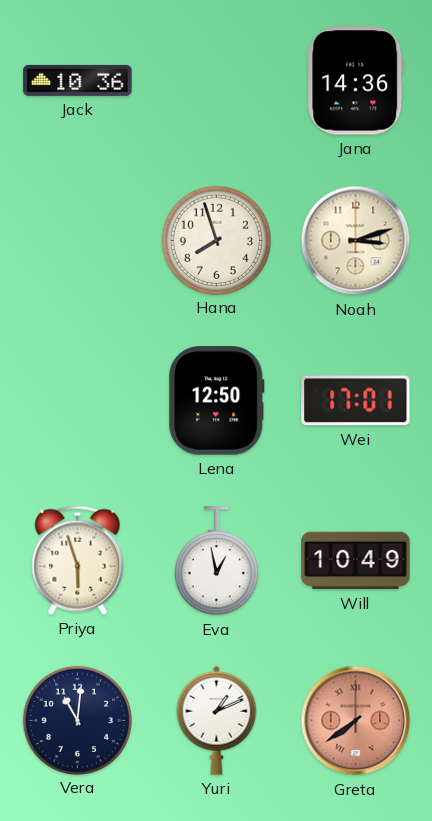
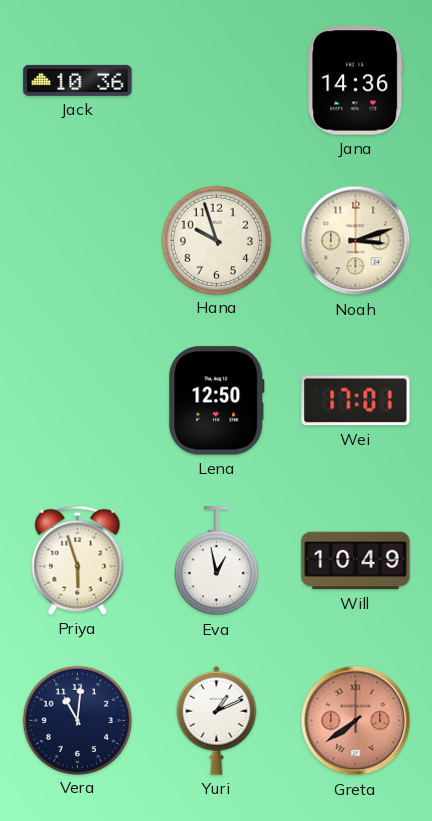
Hana: 7:57 -> 9:57
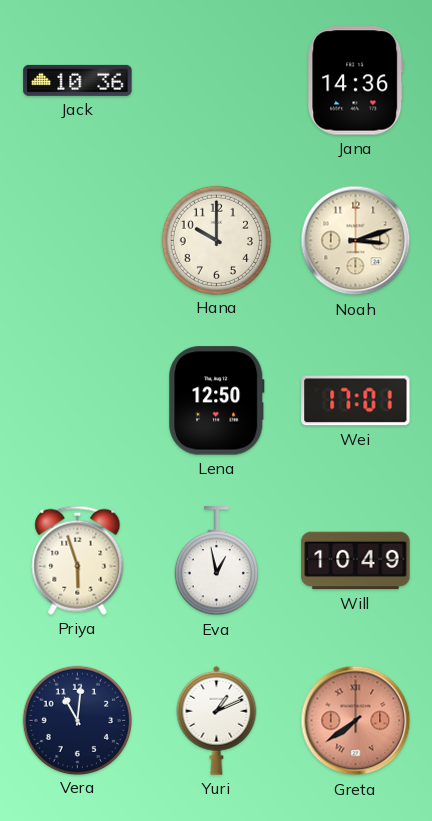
Hana: 9:57 -> 10:00
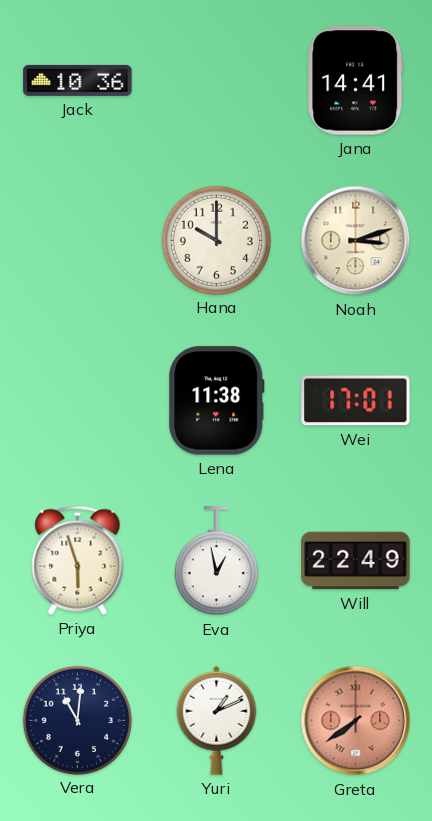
Jana: 14:36 -> 14:41
Lena: 12:50 -> 11:38
Will: 10:49 -> 22:49
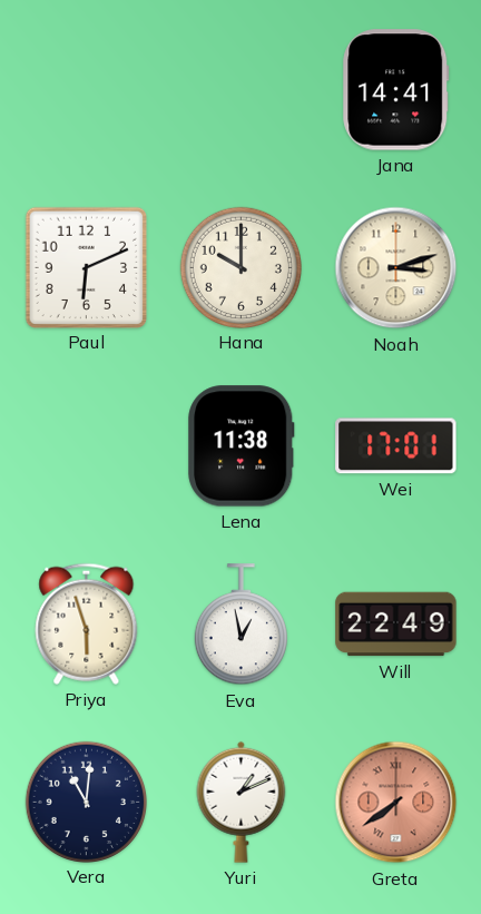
Jack: 10:36 -> none
Paul: none -> 6:11
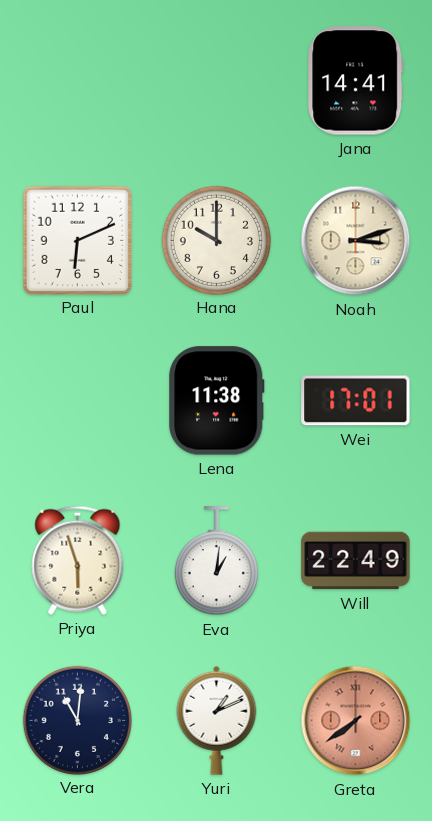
Eva: 12:58 -> 1:01
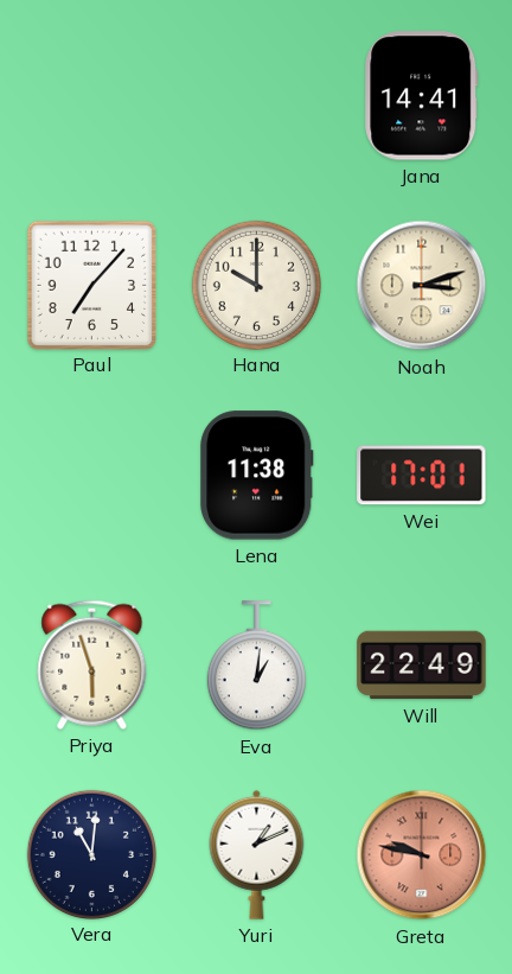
Paul: 6:11 -> 7:07
Greta: 7:39 -> 9:47
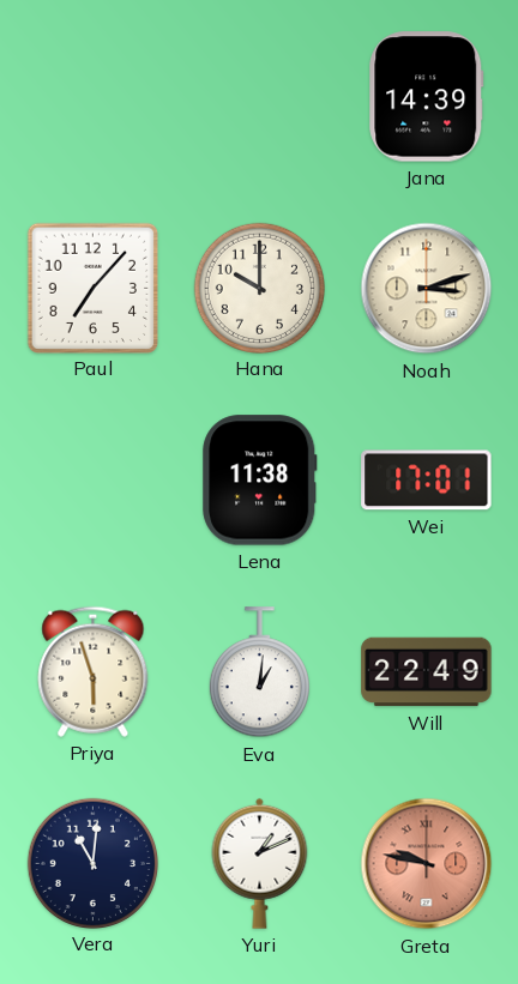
Jana: 14:41 -> 14:39
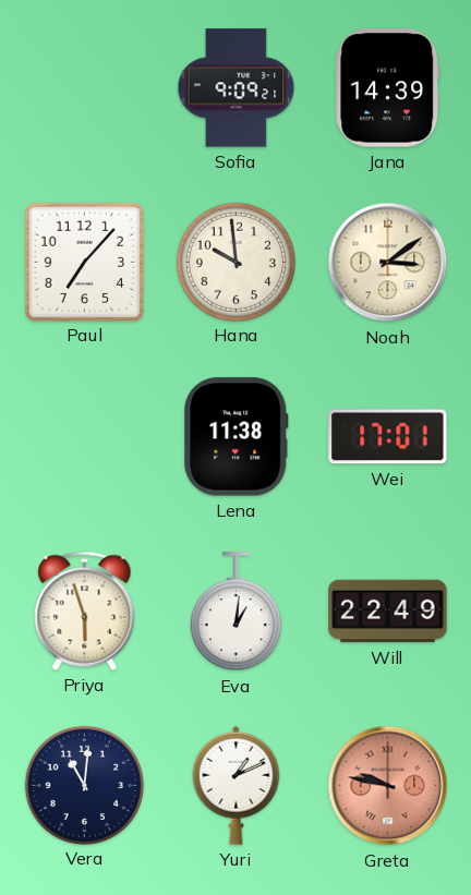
Sofia: none -> 9:09
Hana: 10:00 -> 9:59
Noah: 3:12 -> 3:09
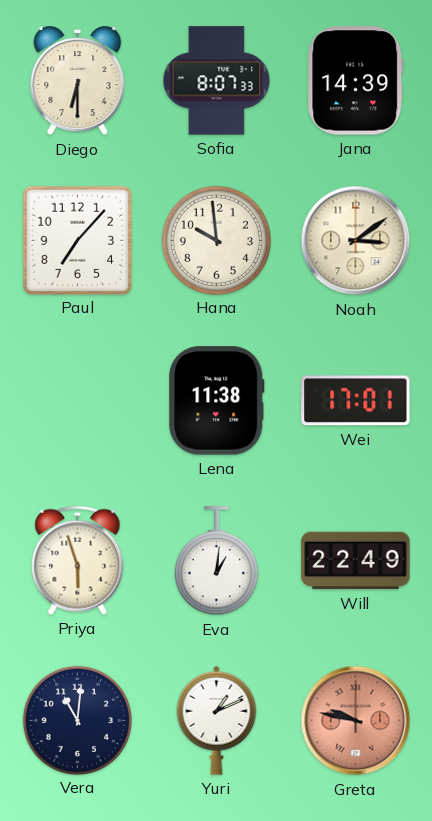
Diego: none -> 6:30
Sofia: 9:09 -> 8:07
